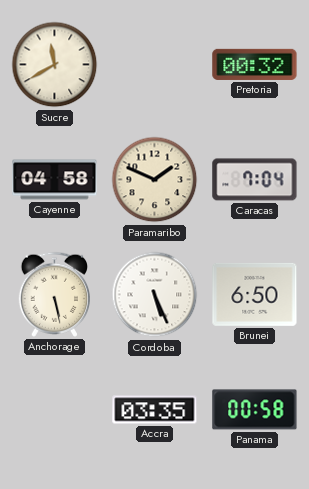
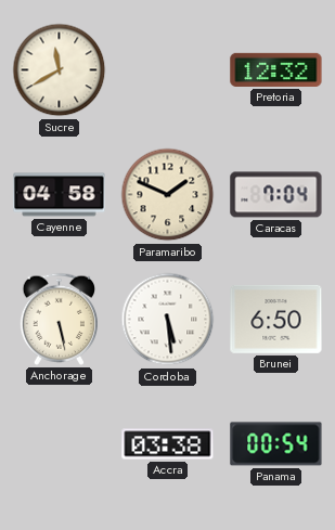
Pretoria: 00:32 -> 12:32
Cordoba: 5:26 -> 5:29
Accra: 03:35 -> 03:38
Panama: 00:58 -> 00:54
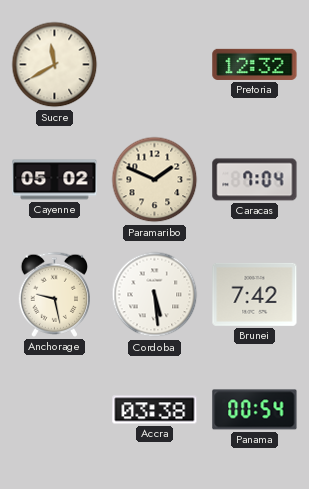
Cayenne: 04:58 -> 05:02
Anchorage: 5:28 -> 9:28
Brunei: 6:50 -> 7:42
